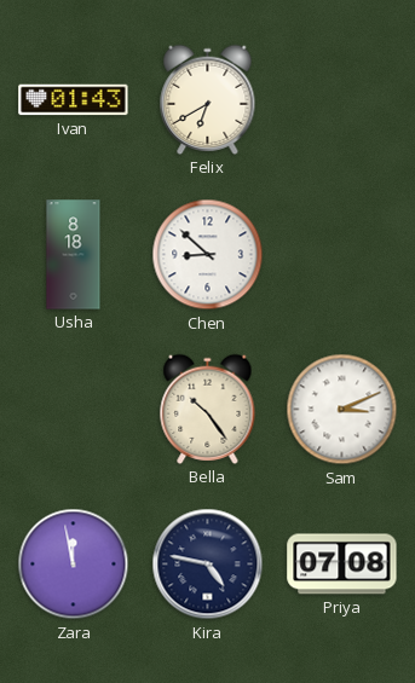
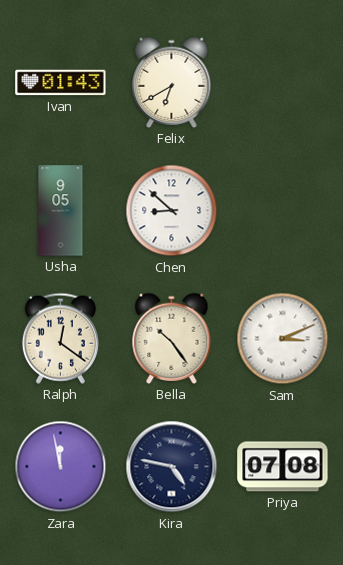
Usha: 8:18 -> 9:05
Ralph: none -> 12:21
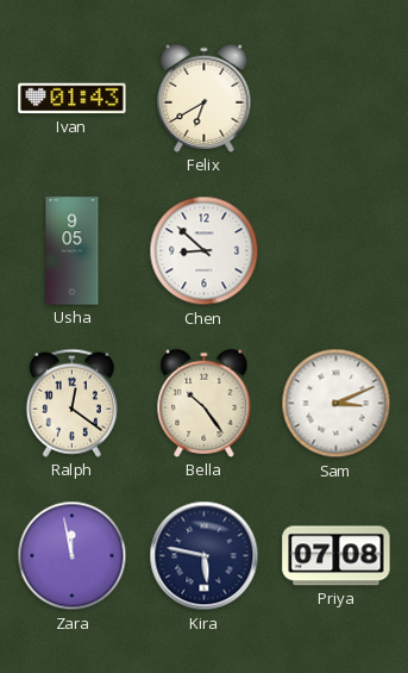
Kira: 4:47 -> 5:47
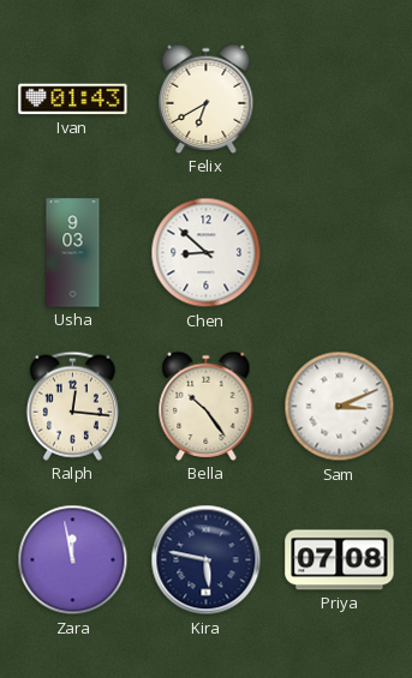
Usha: 9:05 -> 9:03
Ralph: 12:21 -> 12:16
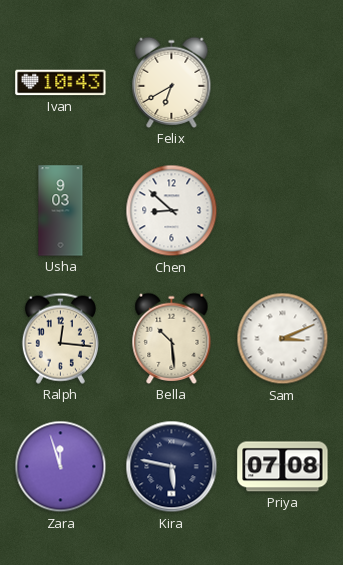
Ivan: 01:43 -> 10:43
Bella: 10:24 -> 10:29
Zara: 11:58 -> 11:57
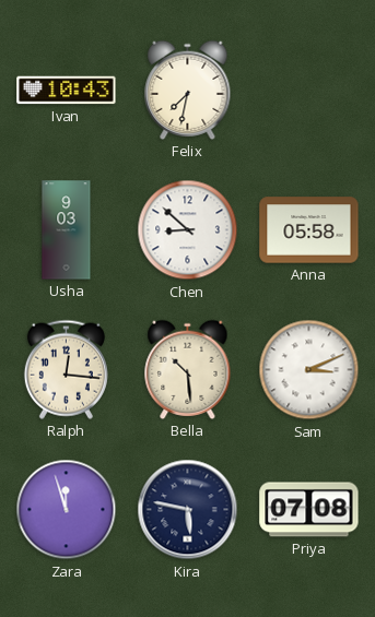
Felix: 6:40 -> 7:32
Anna: none -> 05:58
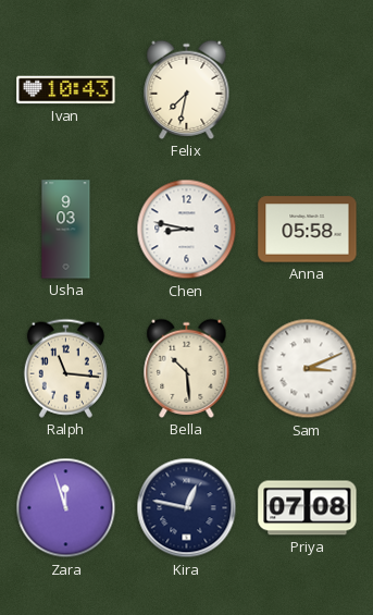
Chen: 8:52 -> 8:47
Ralph: 12:16 -> 11:16
Kira: 5:47 -> 12:47
